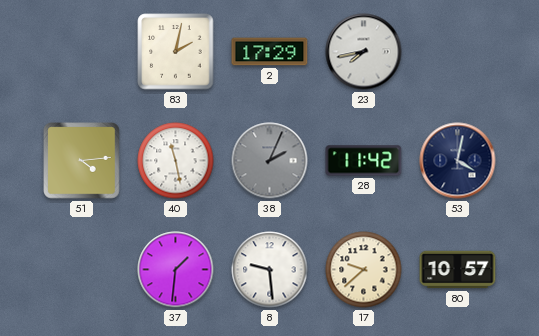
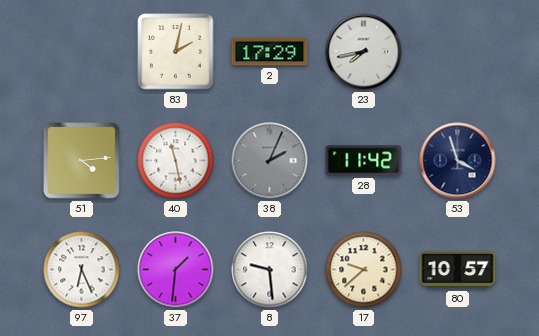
53: 4:02 -> 3:57
97: none -> 6:26
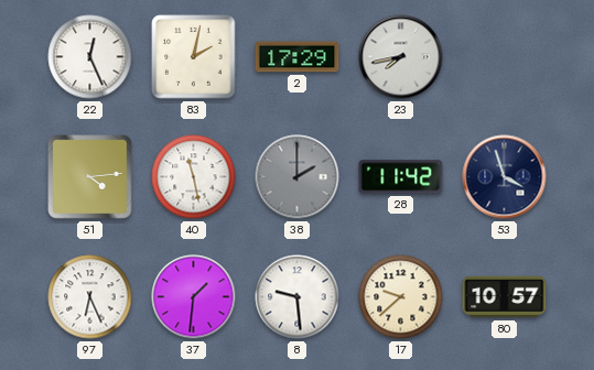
22: none -> 12:26
38: 2:04 -> 2:00
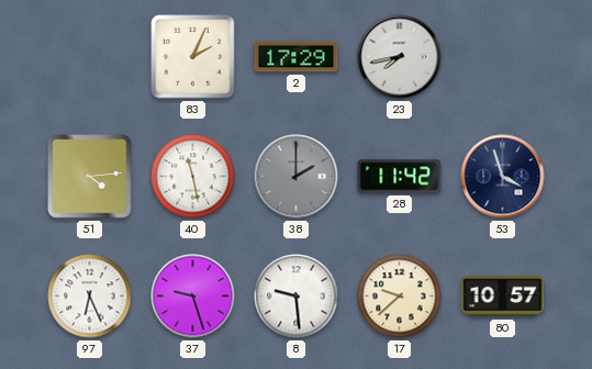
22: 12:26 -> none
83: 2:02 -> 2:04
37: 1:31 -> 9:27
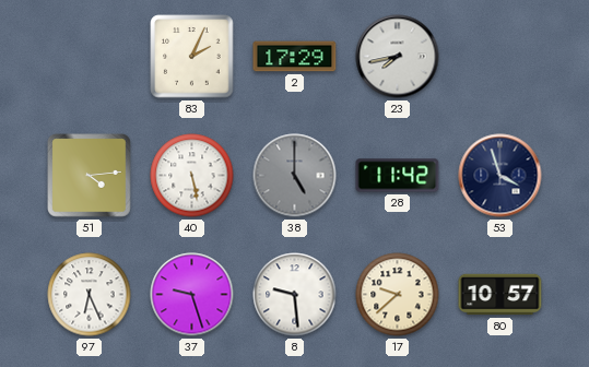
40: 11:28 -> 5:28
38: 2:00 -> 5:00
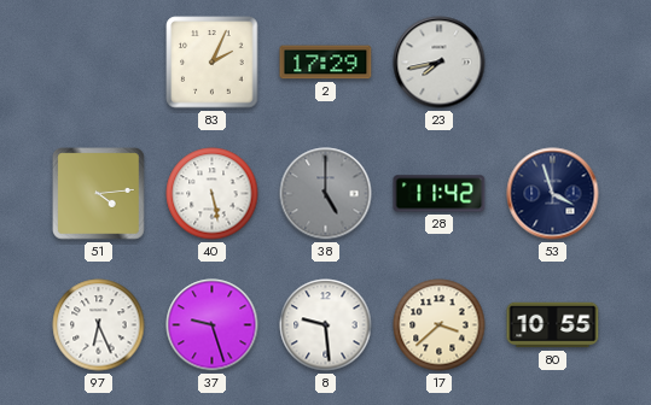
17: 9:38 -> 3:38
80: 10:57 -> 10:55
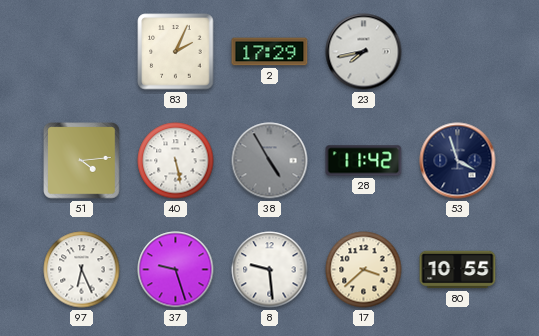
38: 5:00 -> 4:55
